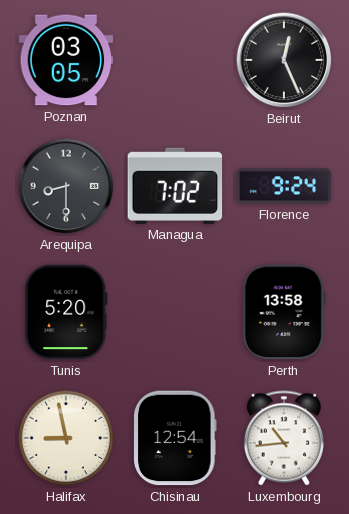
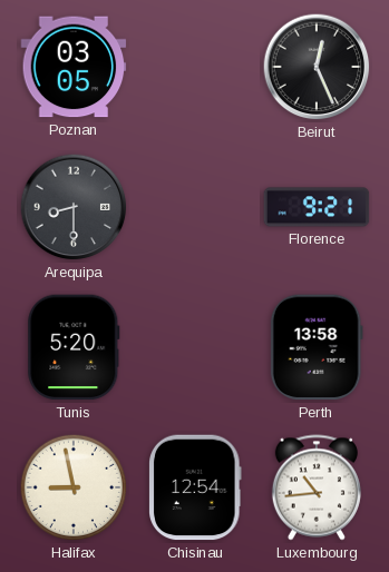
Managua: 7:02 -> none
Florence: 9:24 -> 9:21
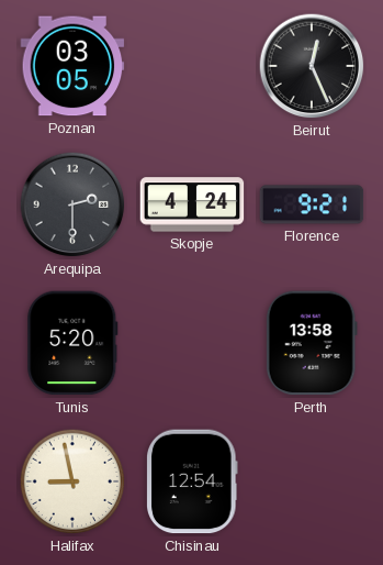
Arequipa: 8:30 -> 2:30
Skopje: none -> 4:24
Luxembourg: 10:44 -> none
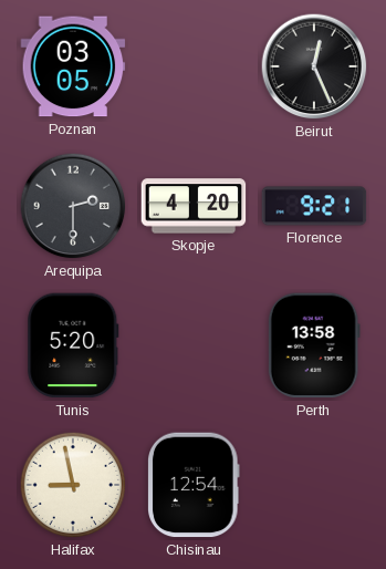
Skopje: 4:24 -> 4:20
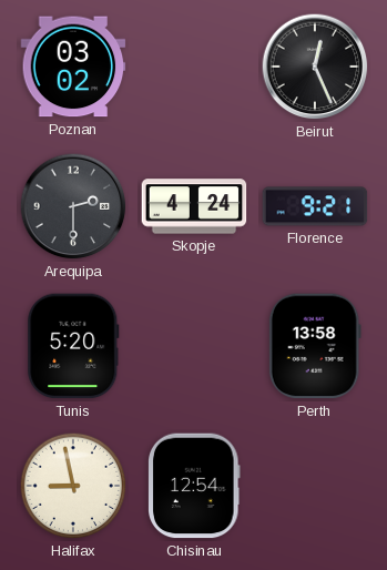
Poznan: 03:05 -> 03:02
Skopje: 4:20 -> 4:24
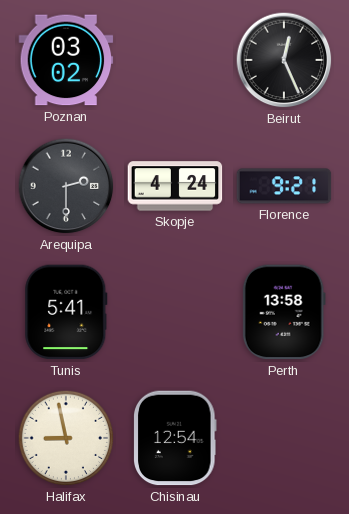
Tunis: 5:20 -> 5:41
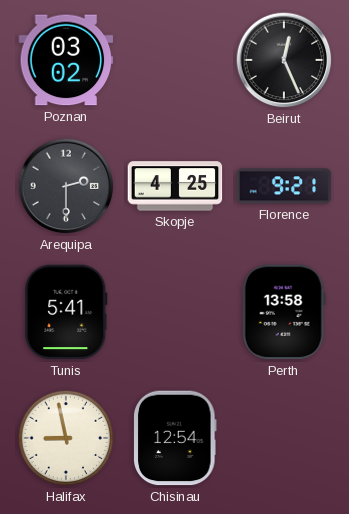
Skopje: 4:24 -> 4:25
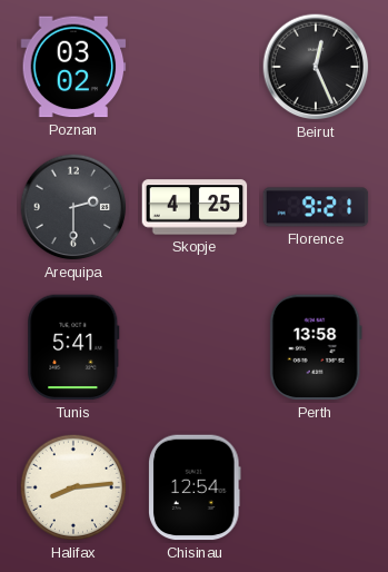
Halifax: 8:58 -> 8:14
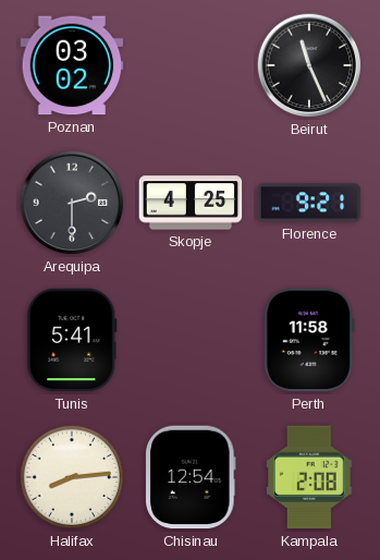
Beirut: 12:26 -> 11:26
Perth: 13:58 -> 11:58
Kampala: none -> 2:08
